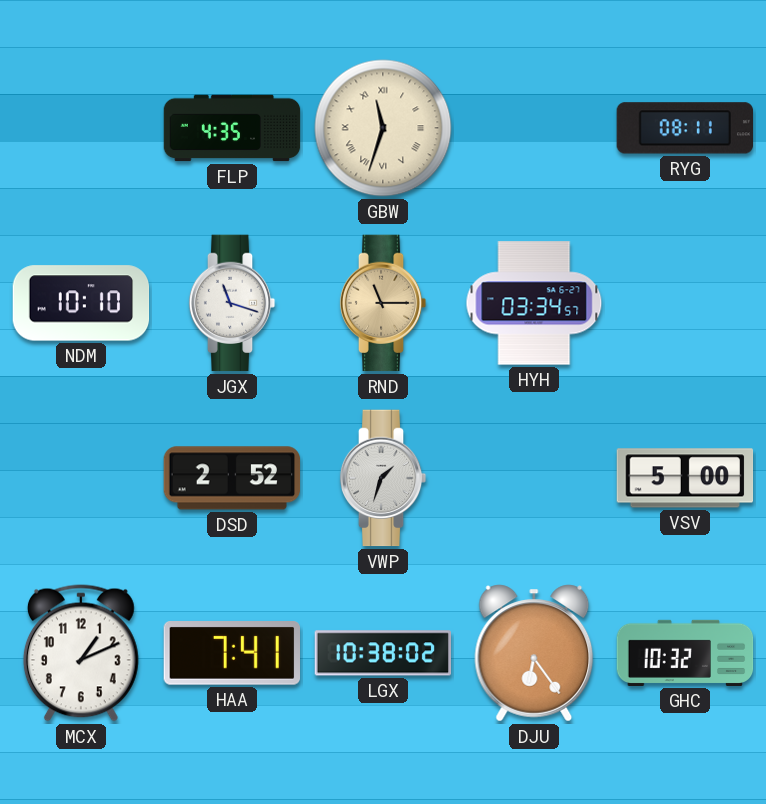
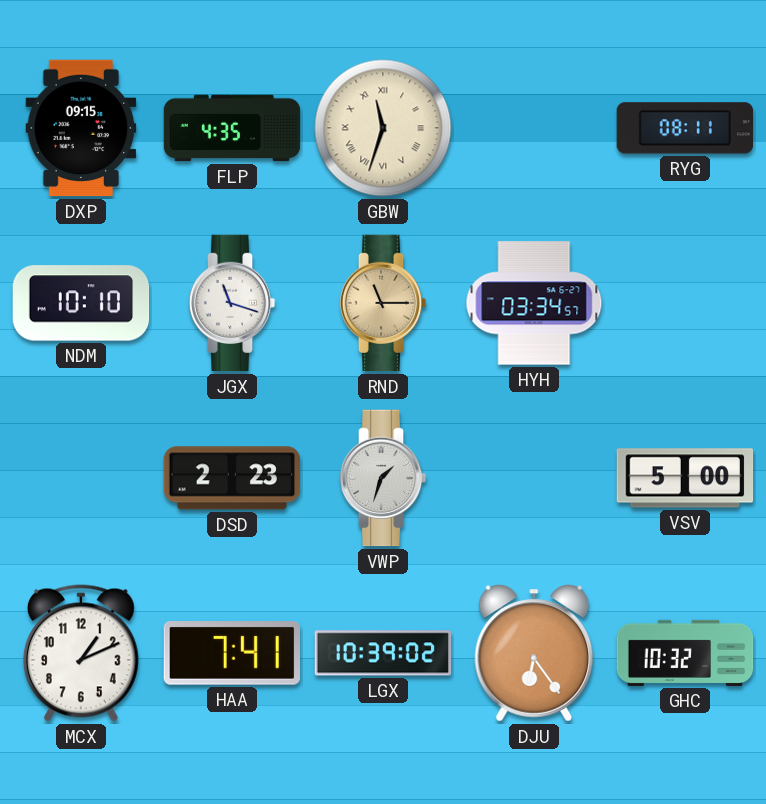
DXP: none -> 09:15
DSD: 2:52 -> 2:23
LGX: 10:38 -> 10:39
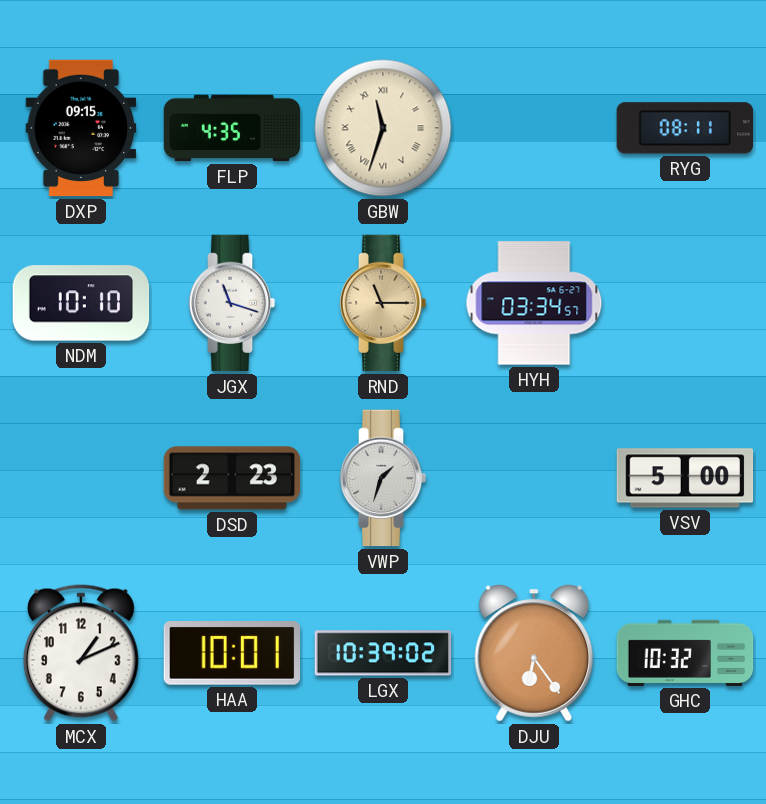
HAA: 7:41 -> 10:01
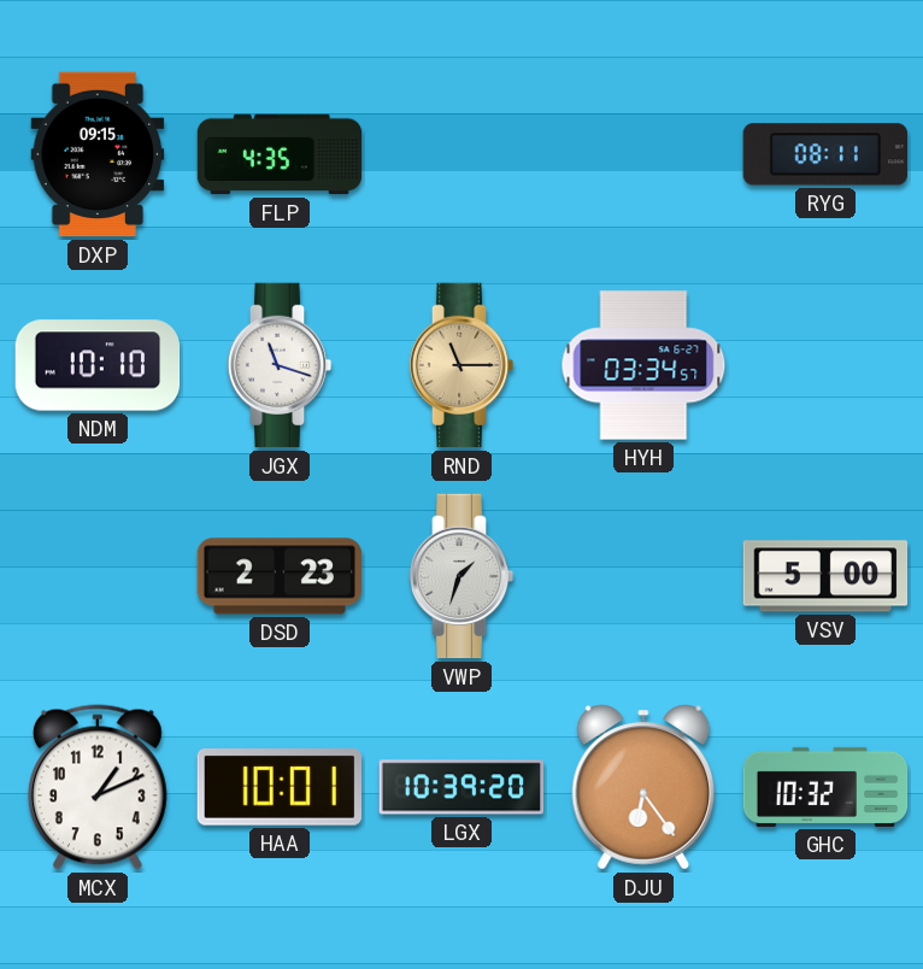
GBW: 11:33 -> none
LGX: 10:39:02 -> 10:39:20
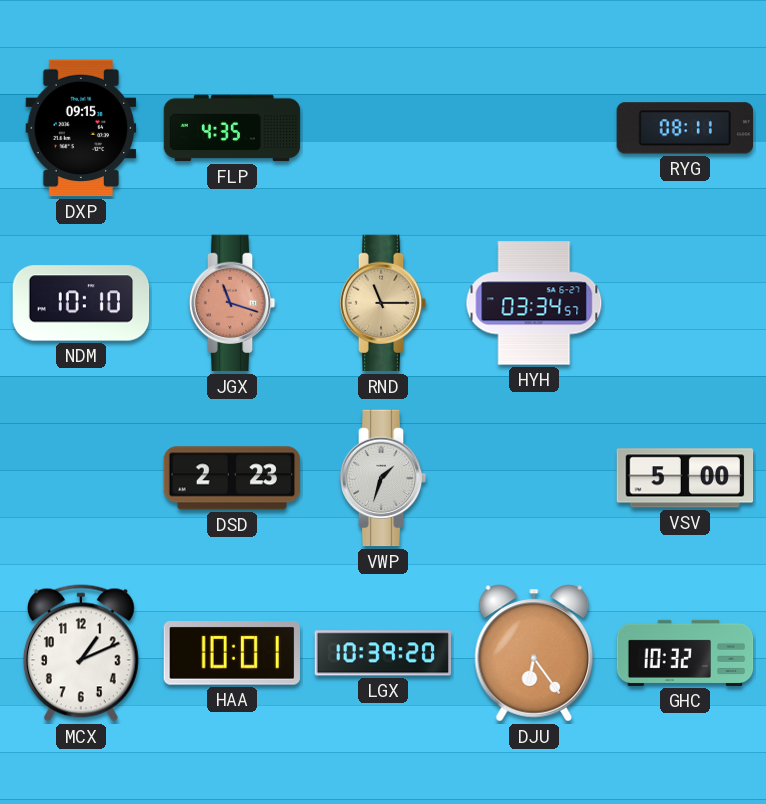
JGX dial: white -> salmon
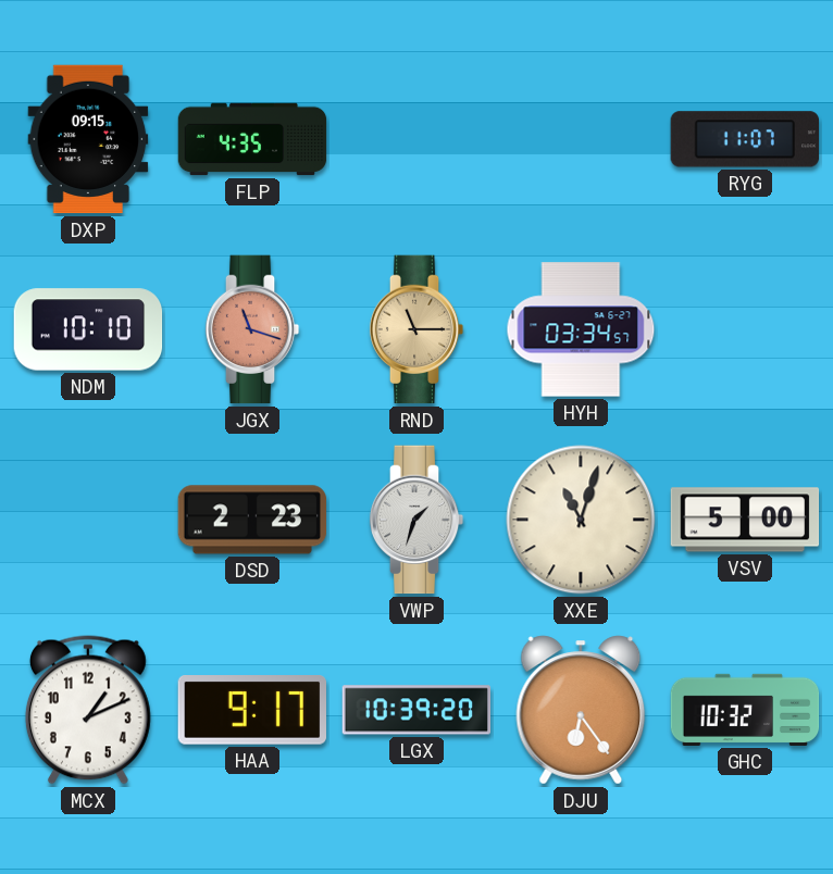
RYG: 08:11 -> 11:07
XXE: none -> 11:03
HAA: 10:01 -> 9:17
